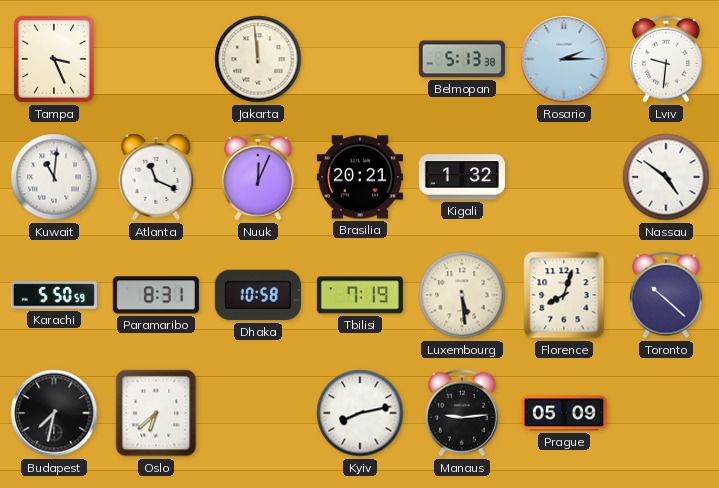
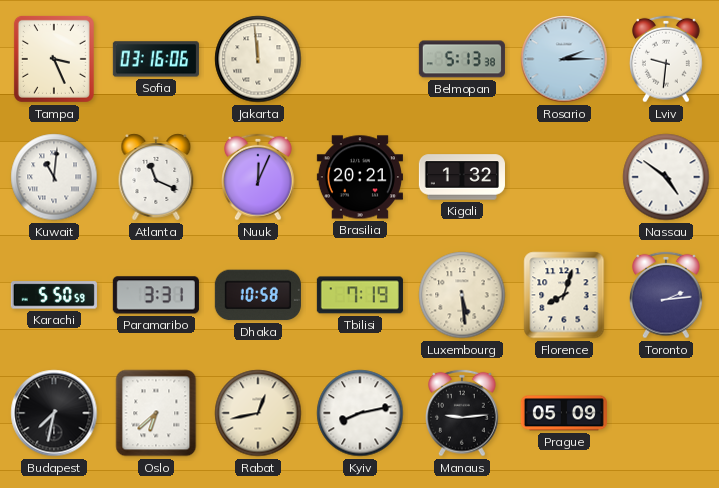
Sofia: none -> 03:16
Paramaribo: 8:31 -> 3:31
Toronto: 10:22 -> 2:14
Rabat: none -> 12:43
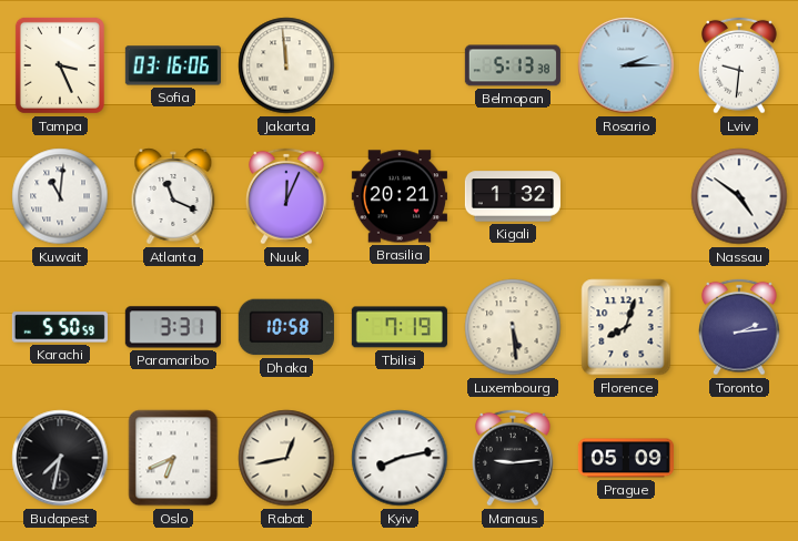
Oslo: 6:38 -> 6:41
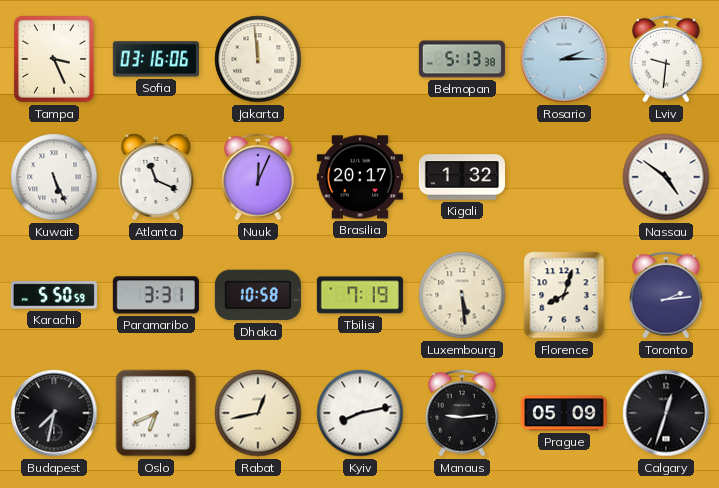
Kuwait: 11:01 -> 5:26
Brasilia: 20:21 -> 20:17
Calgary: none -> 12:33
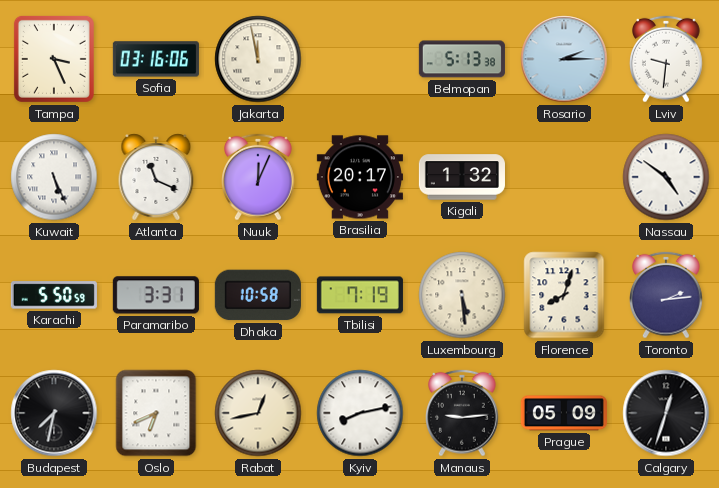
Jakarta: 11:59 -> 11:58
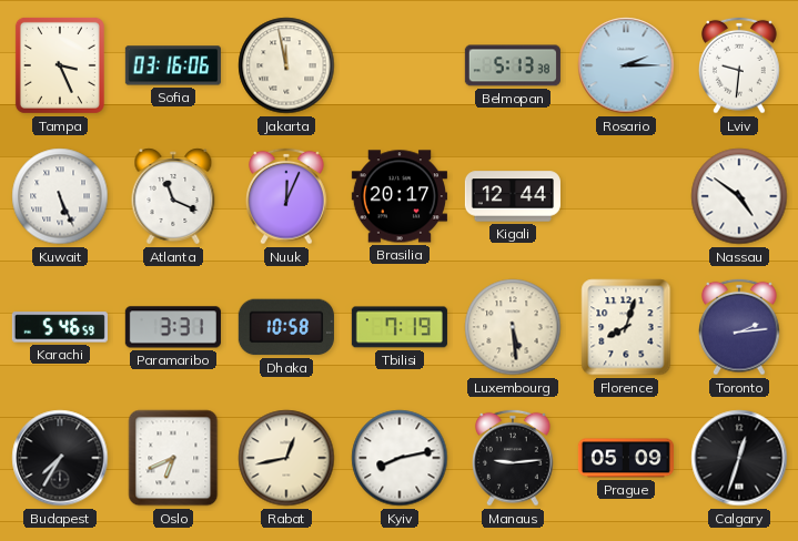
Kigali: 1:32 -> 12:44
Karachi: 5:50 -> 5:46
Budapest: 7:32 -> 7:35
